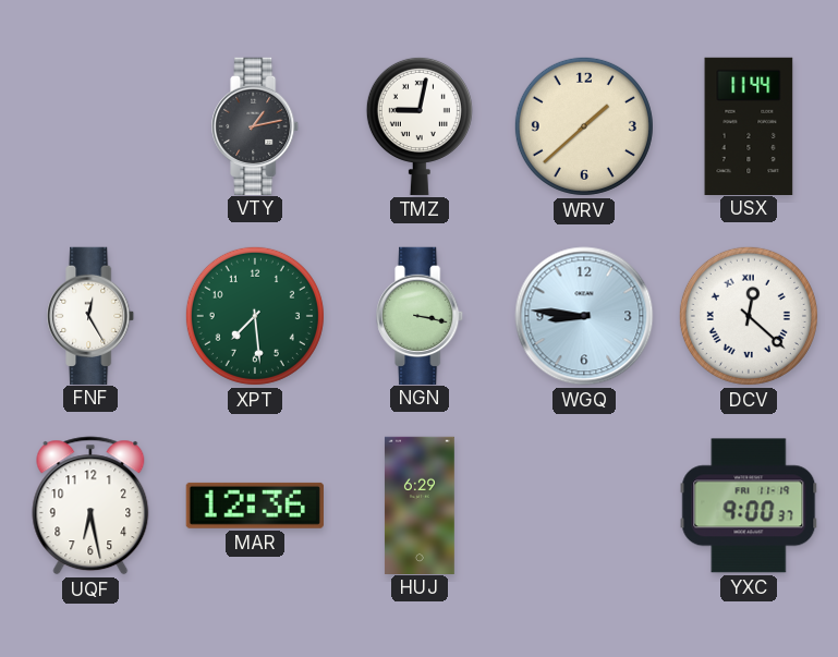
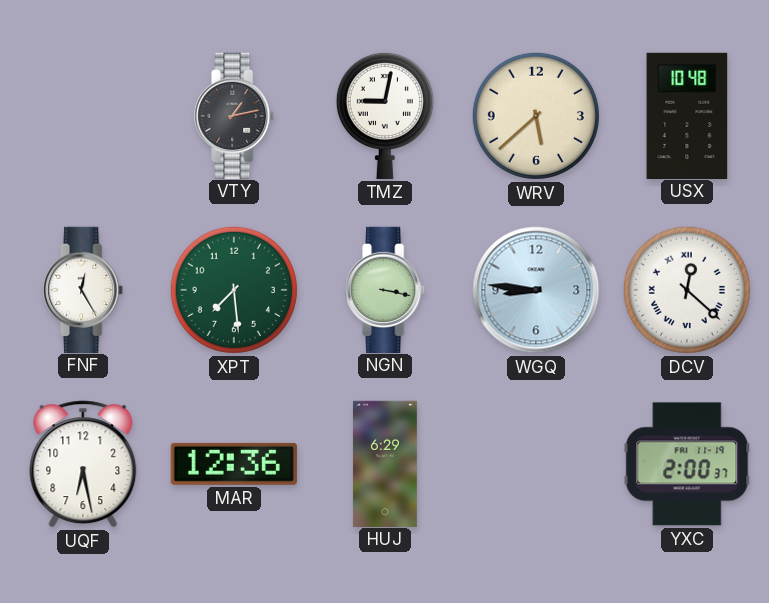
WRV: 1:38 -> 5:38
USX: 11:44 -> 10:48
YXC: 9:00 -> 2:00
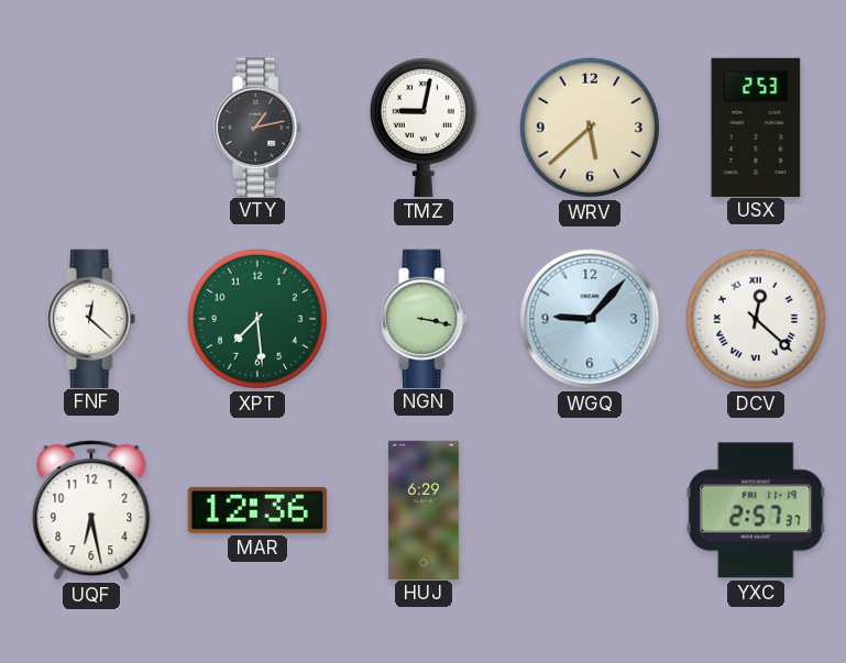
USX: 10:48 -> 2:53
FNF: 12:25 -> 12:22
WGQ: 8:46 -> 9:07
YXC: 2:00 -> 2:57
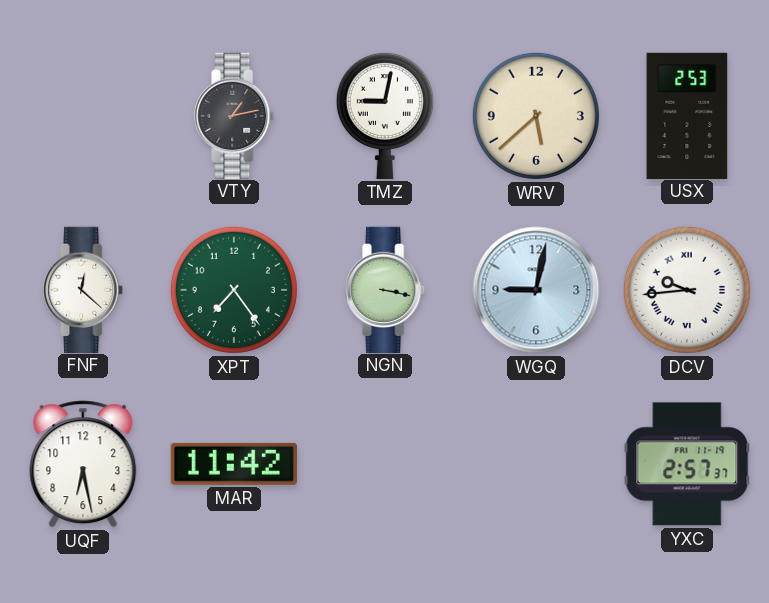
XPT: 7:29 -> 7:24
WGQ: 9:07 -> 9:02
DCV: 12:22 -> 9:44
MAR: 12:36 -> 11:42
HUJ: 6:29 -> none
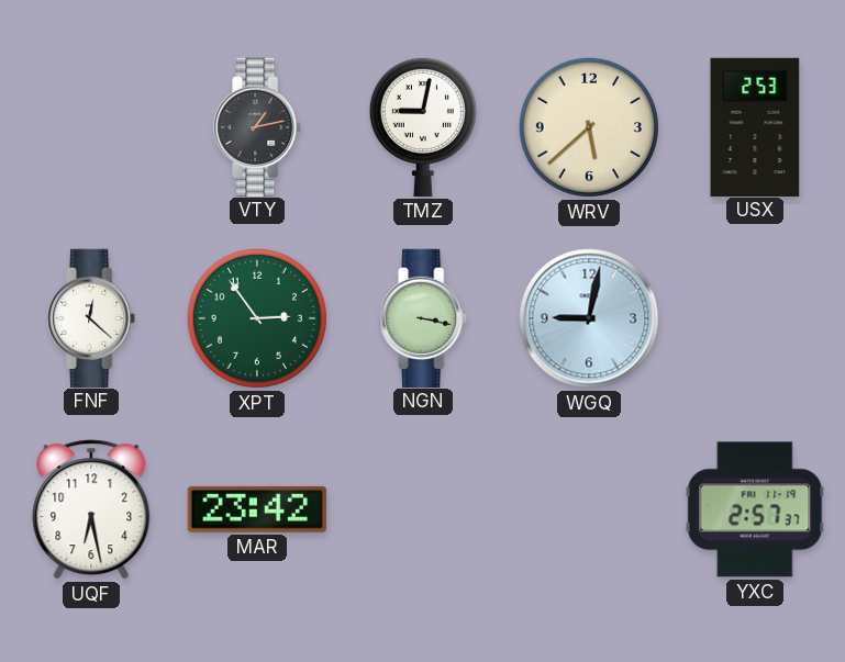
XPT: 7:24 -> 2:54
DCV: 9:44 -> none
MAR: 11:42 -> 23:42
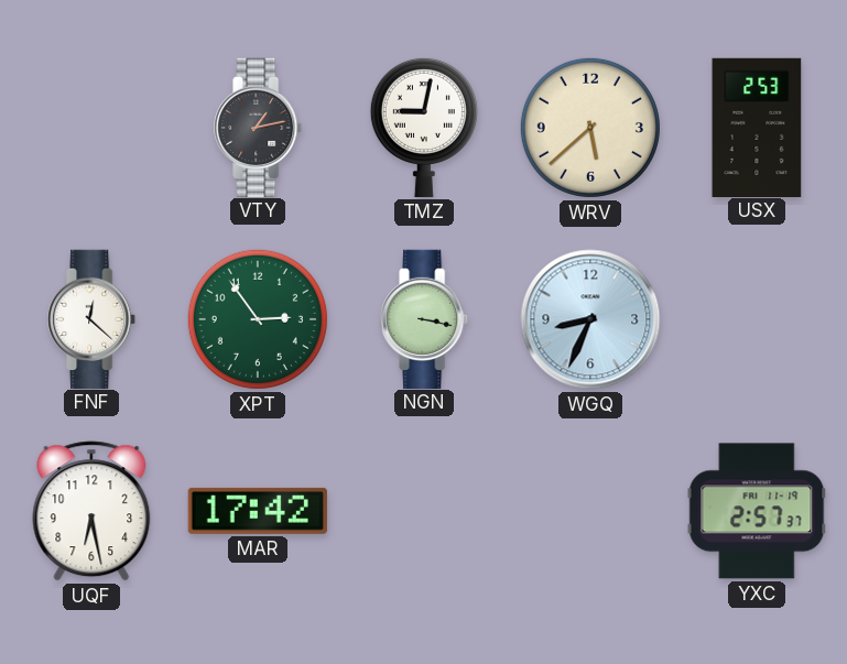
WGQ: 9:02 -> 8:34
MAR: 23:42 -> 17:42
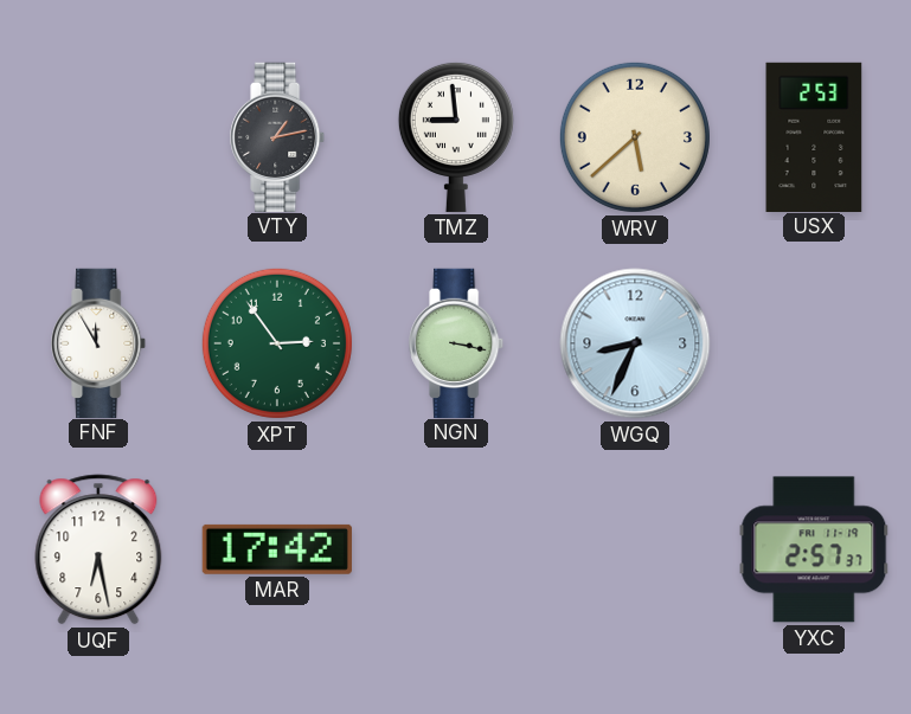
TMZ: 9:02 -> 8:59
FNF: 12:22 -> 11:55
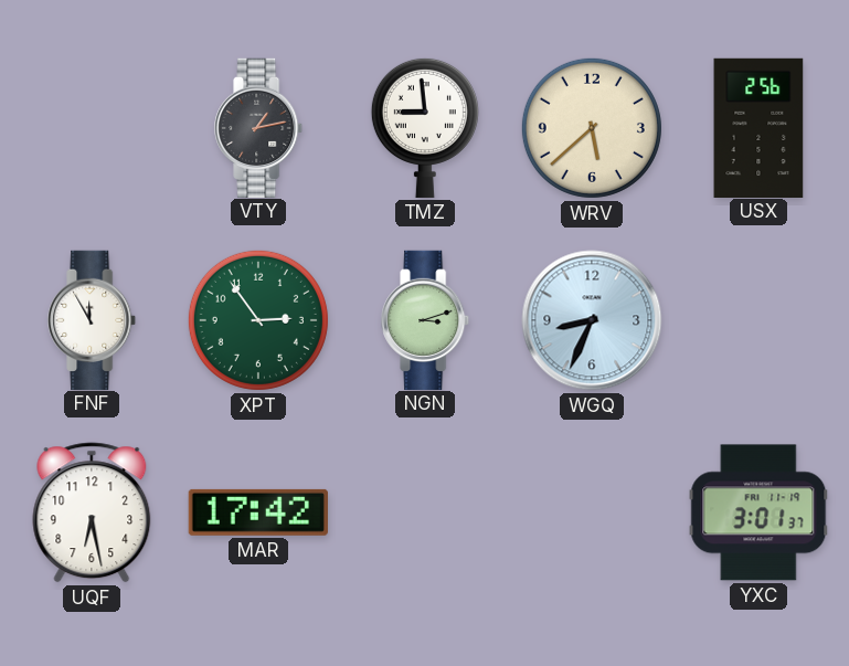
USX: 2:53 -> 2:56
NGN: 3:17 -> 3:12
YXC: 2:57 -> 3:01
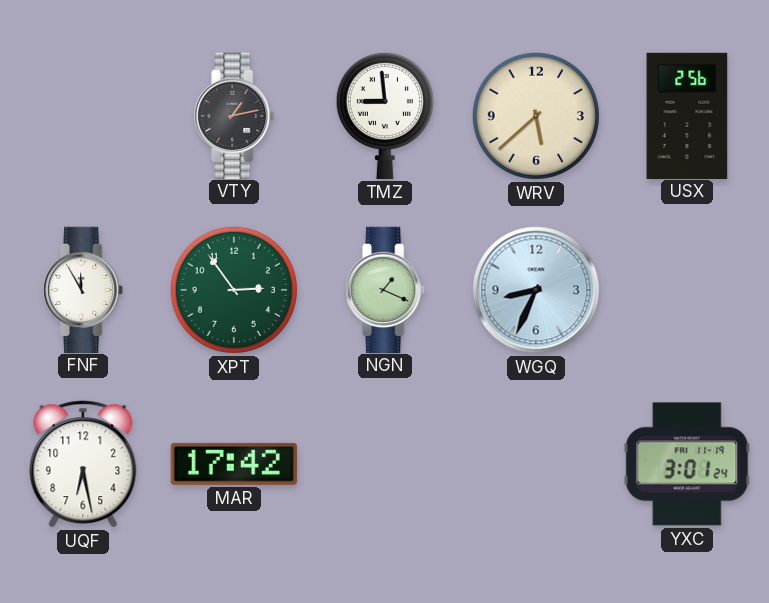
NGN: 3:12 -> 1:19
YXC: 3:01:37 -> 3:01:24
